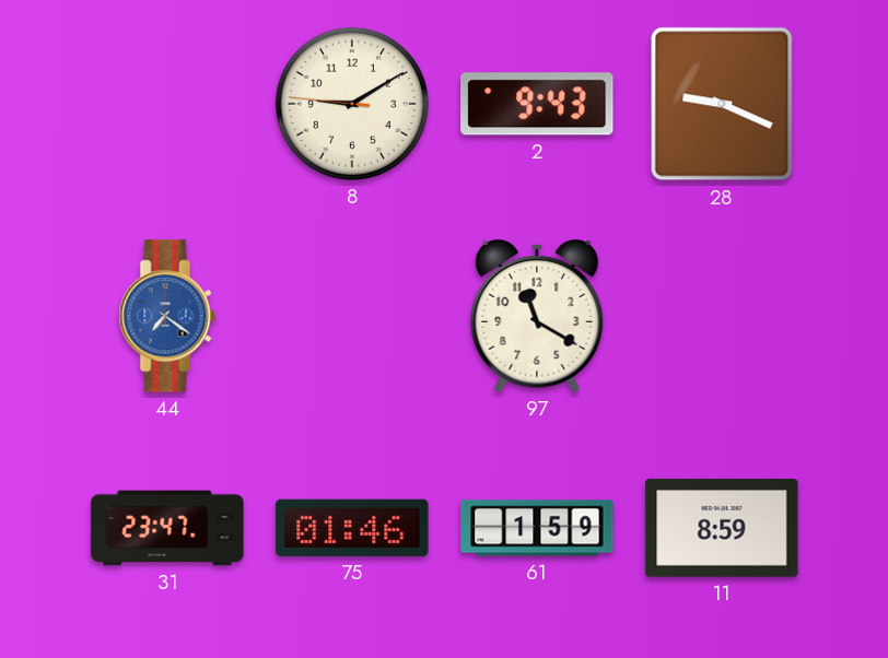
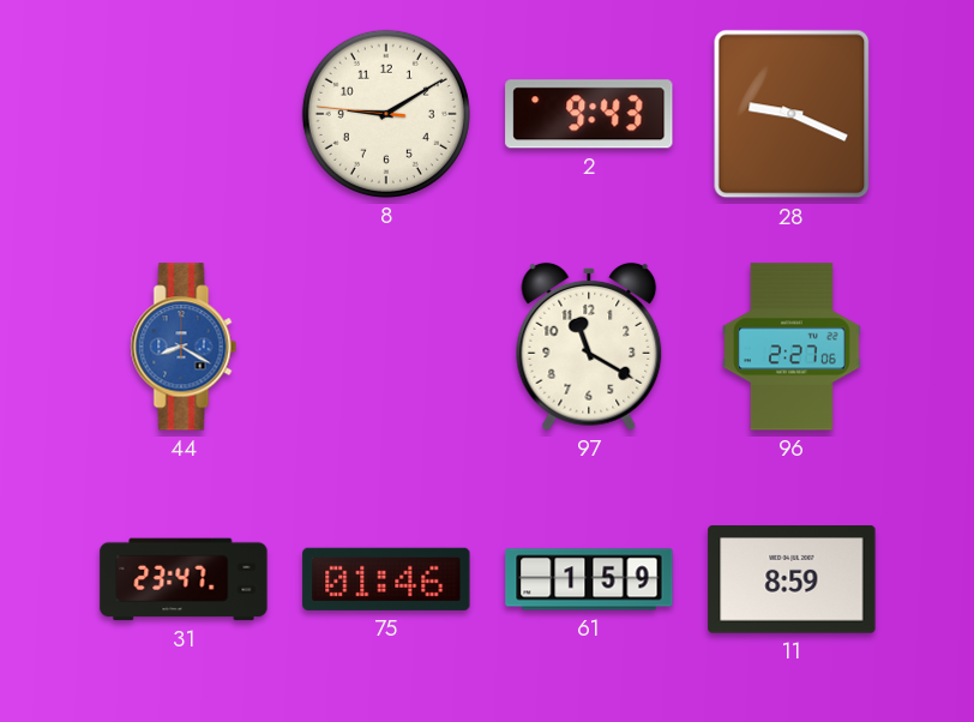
44: 7:21 -> 8:20
96: none -> 2:27
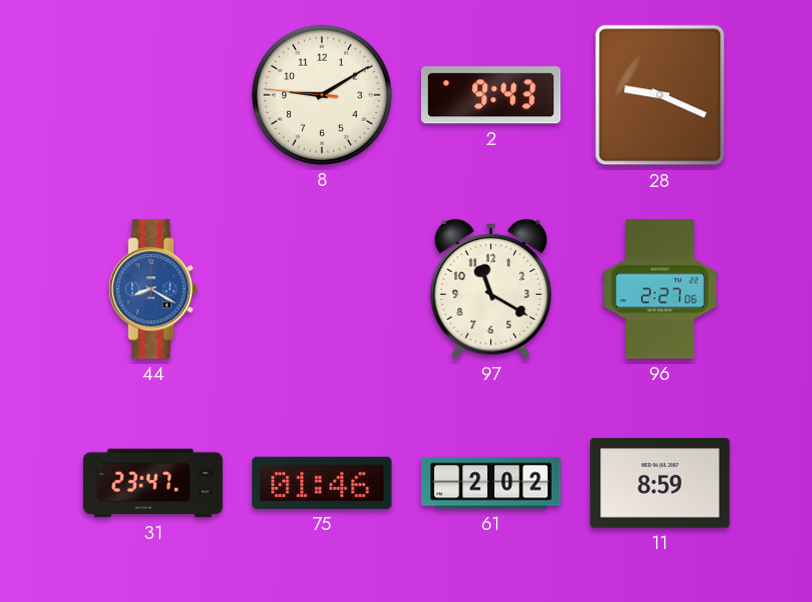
61: 1:59 -> 2:02
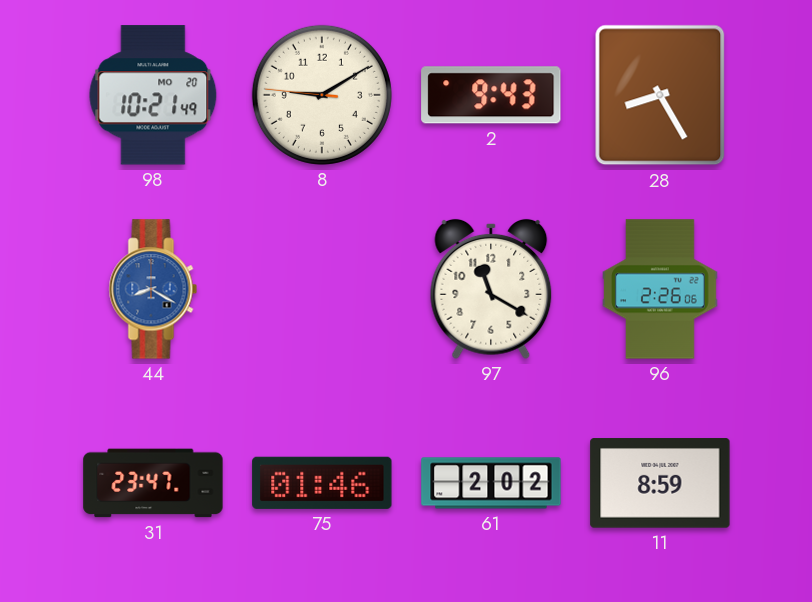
98: none -> 10:21
28: 9:19 -> 8:25
96: 2:27 -> 2:26
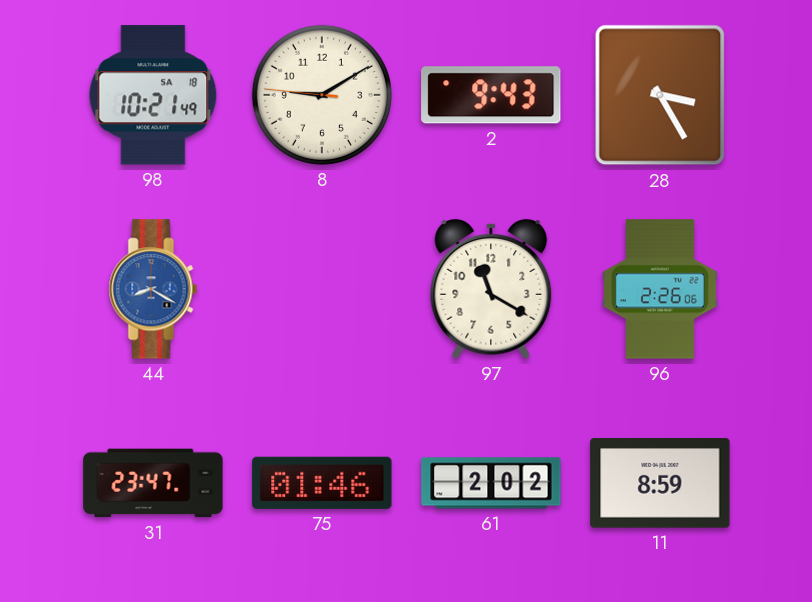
98 date: MO 20 -> SA 18
28: 8:25 -> 3:25
